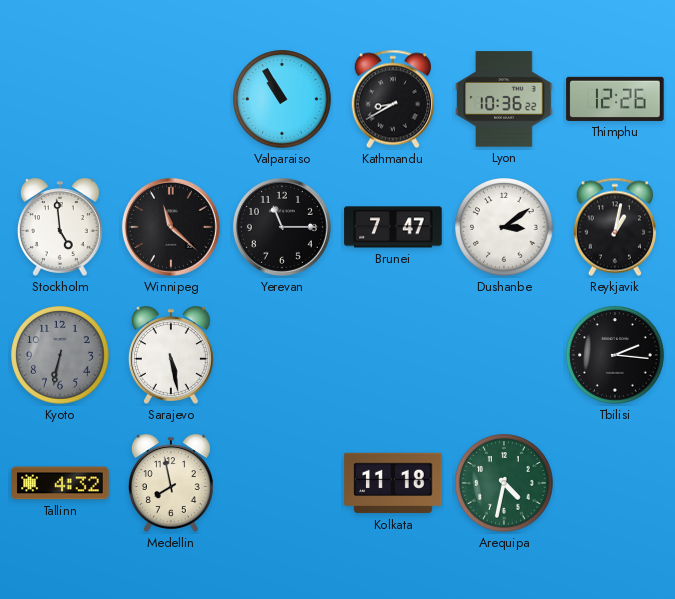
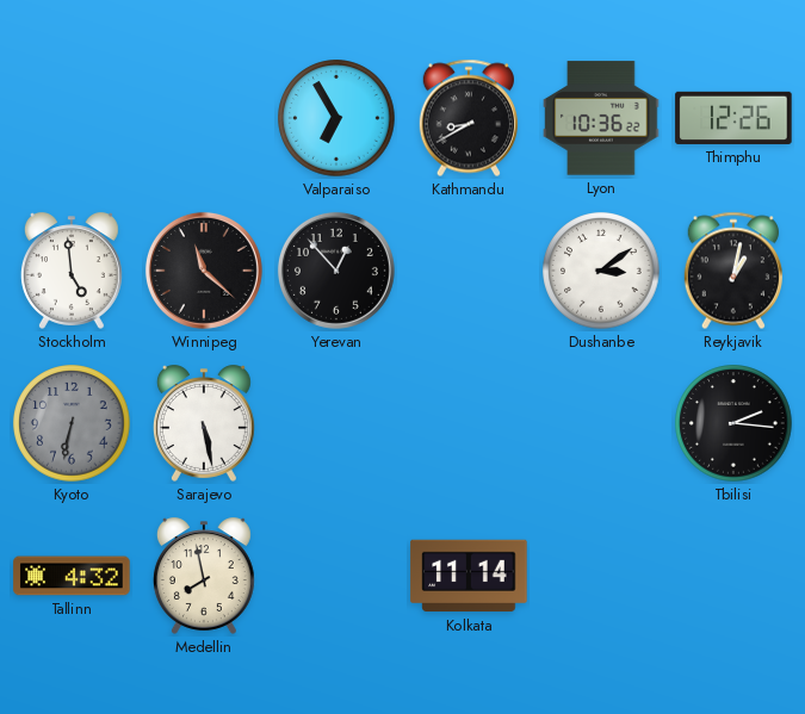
Valparaiso: 10:55 -> 6:55
Yerevan: 11:15 -> 12:53
Brunei: 7:47 -> none
Kolkata: 11:18 -> 11:14
Arequipa: 4:32 -> none
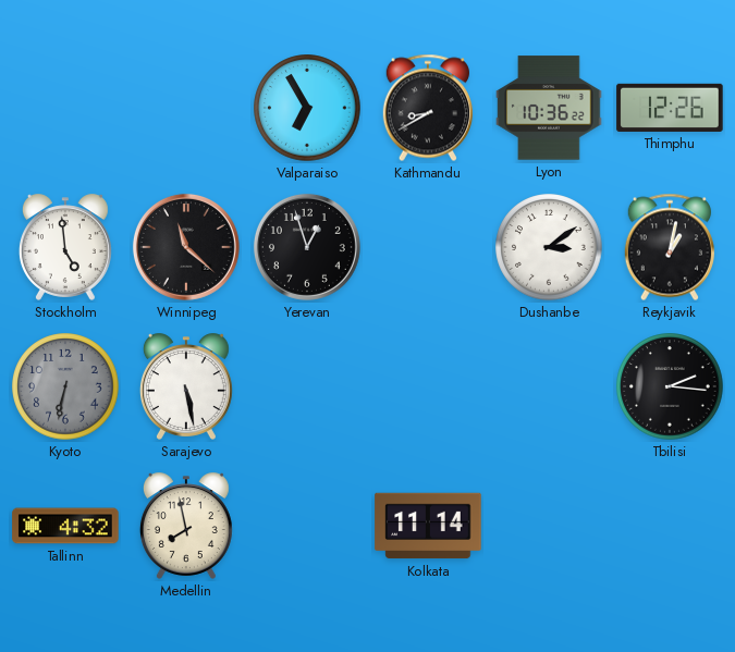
Yerevan: 12:53 -> 12:57
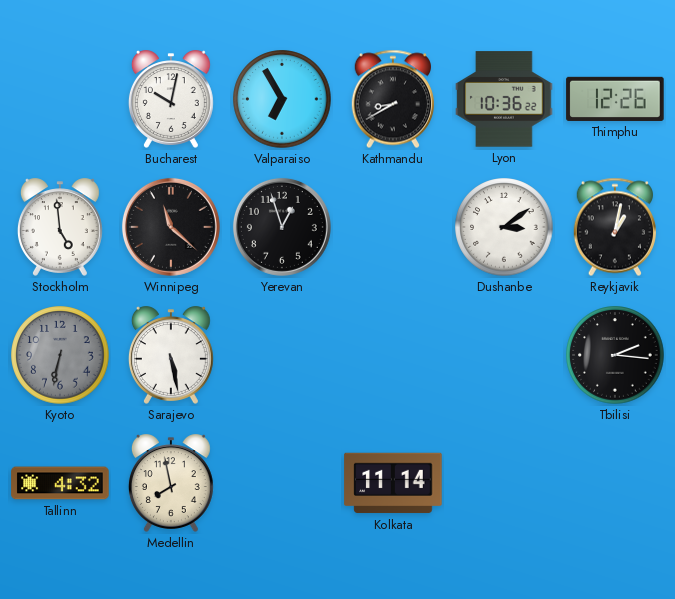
Bucharest: none -> 10:02
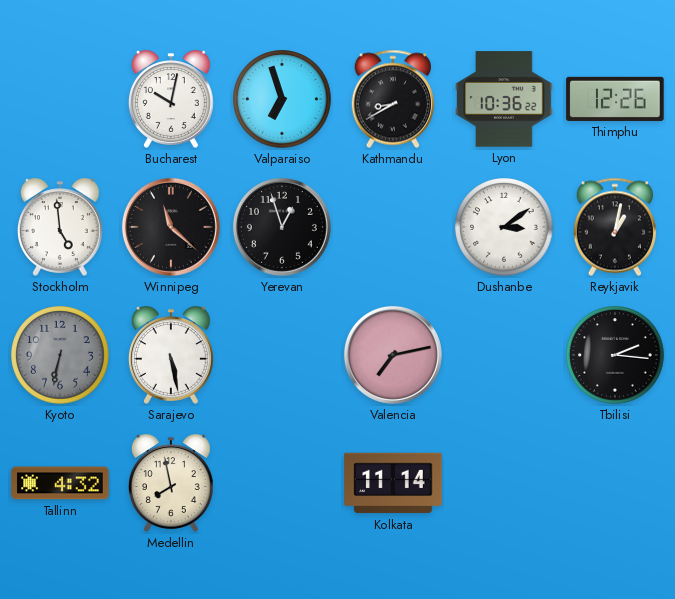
Valparaiso: 6:55 -> 6:57
Valencia: none -> 7:13
